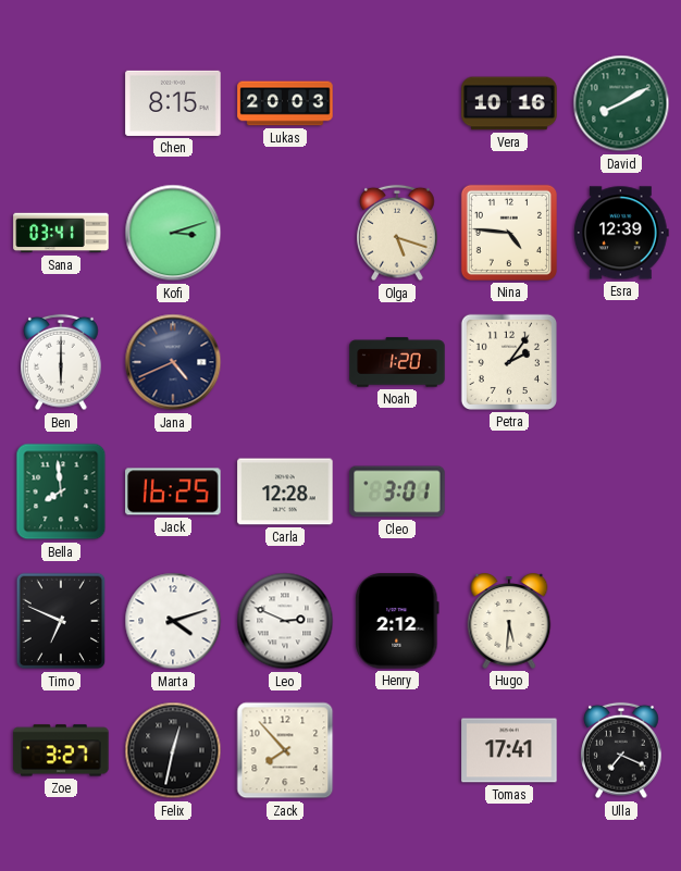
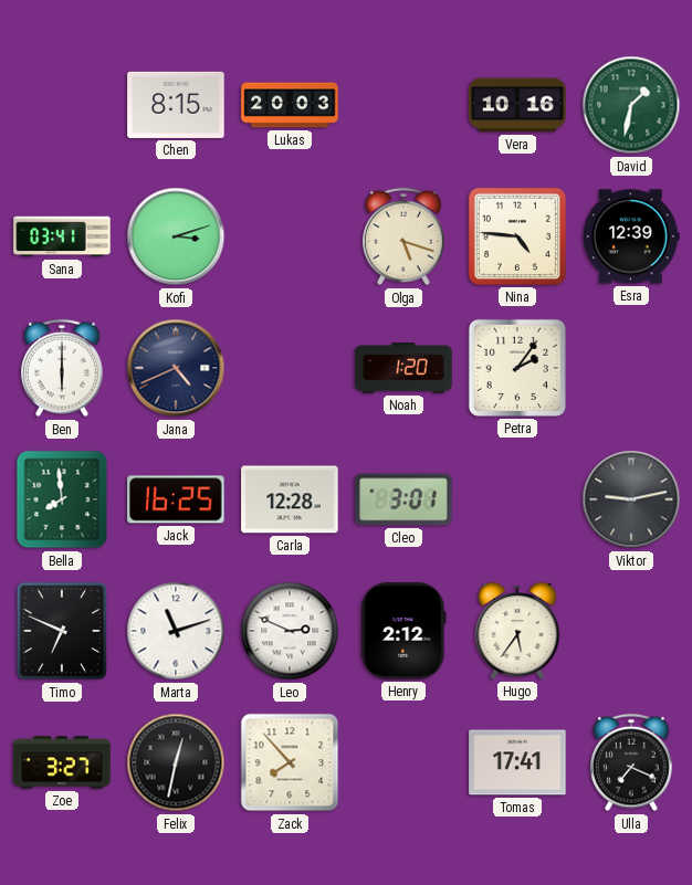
David: 8:10 -> 1:32
Viktor: none -> 9:13
Marta: 4:12 -> 11:12
Hugo: 5:31 -> 5:36
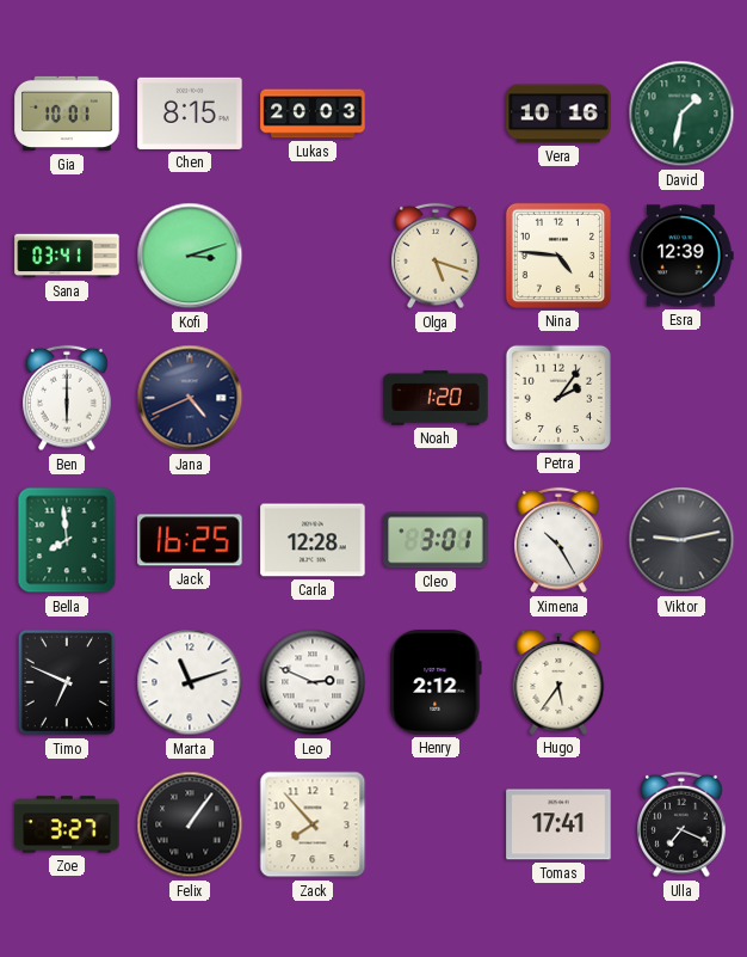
Gia: none -> 10:01
Ximena: none -> 10:25
Felix: 12:32 -> 1:06
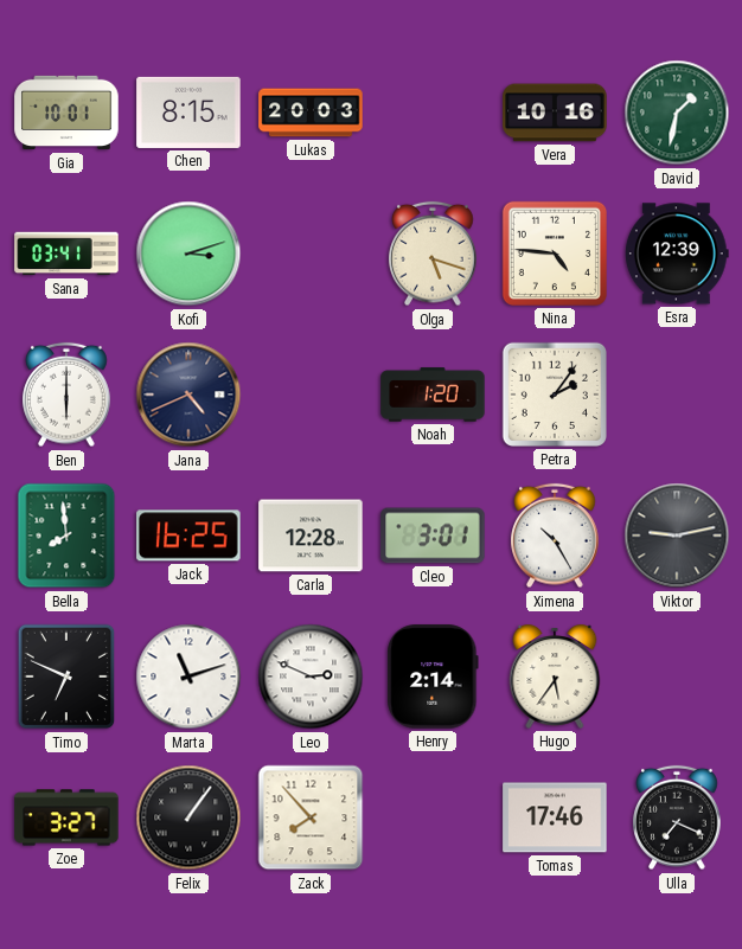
Henry: 2:12 -> 2:14
Tomas: 17:41 -> 17:46
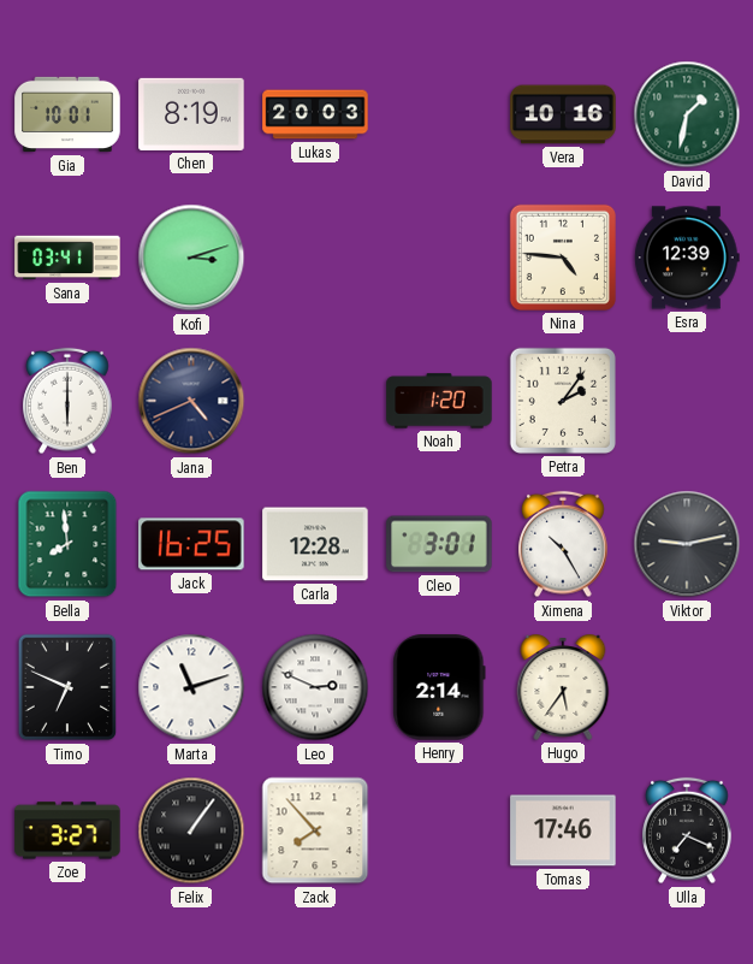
Chen: 8:15 -> 8:19
Olga: 5:18 -> none
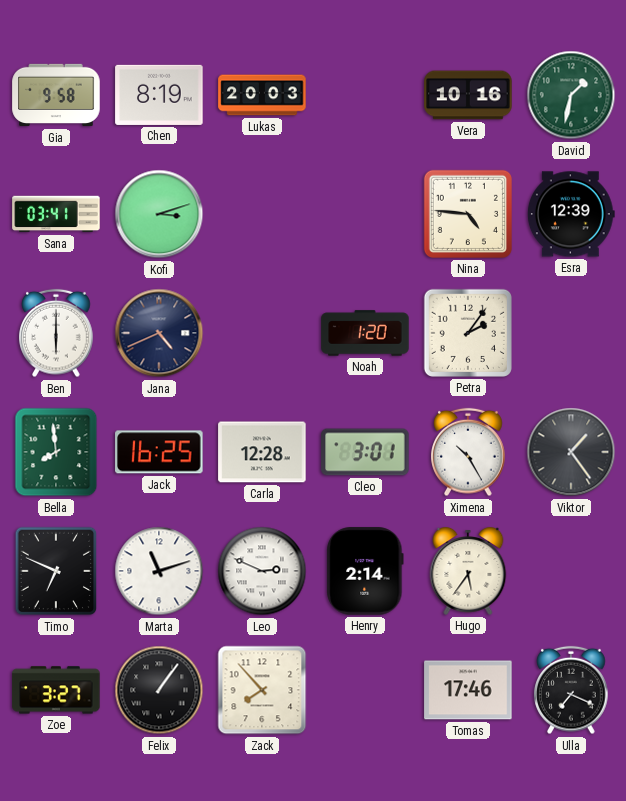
Gia: 10:01 -> 9:58
Viktor: 9:13 -> 1:24
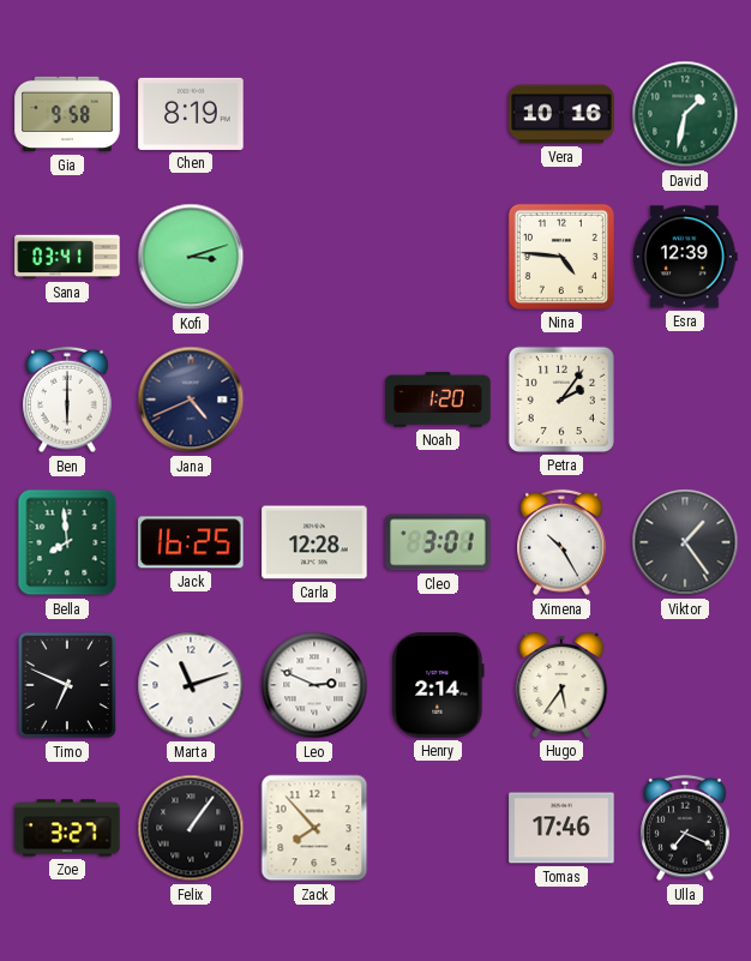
Lukas: 20:03 -> none
